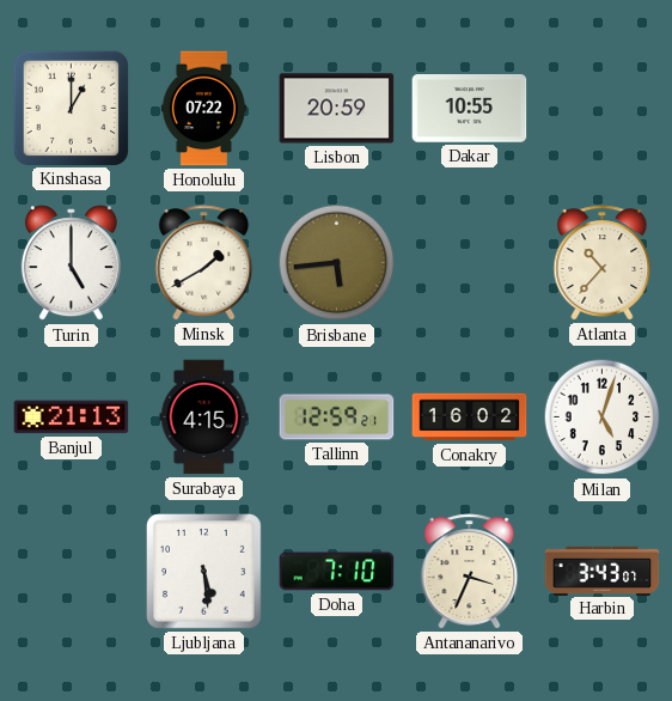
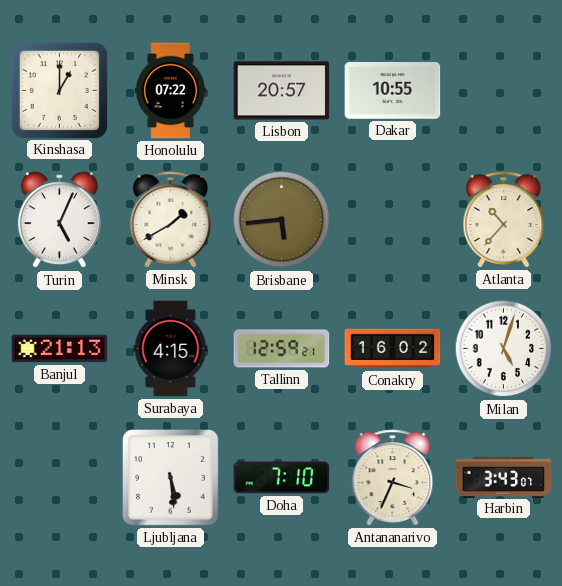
Lisbon: 20:59 -> 20:57
Turin: 5:00 -> 5:04
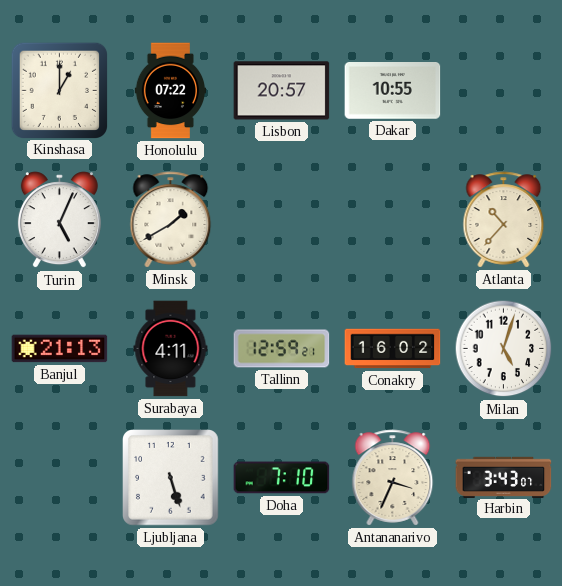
Brisbane: 5:44 -> none
Surabaya: 4:15 -> 4:11
Ljubljana: 5:29 -> 5:27
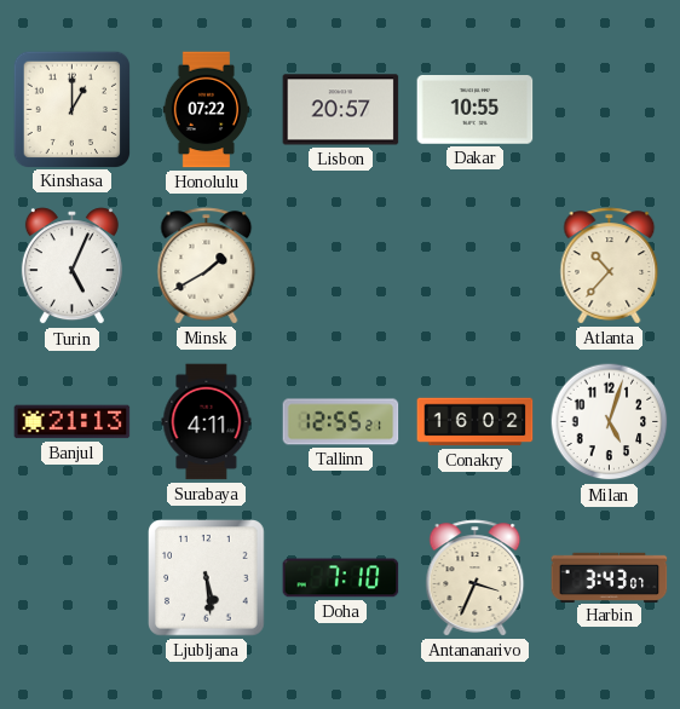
Tallinn: 12:59 -> 12:55
Ljubljana: 5:27 -> 5:29
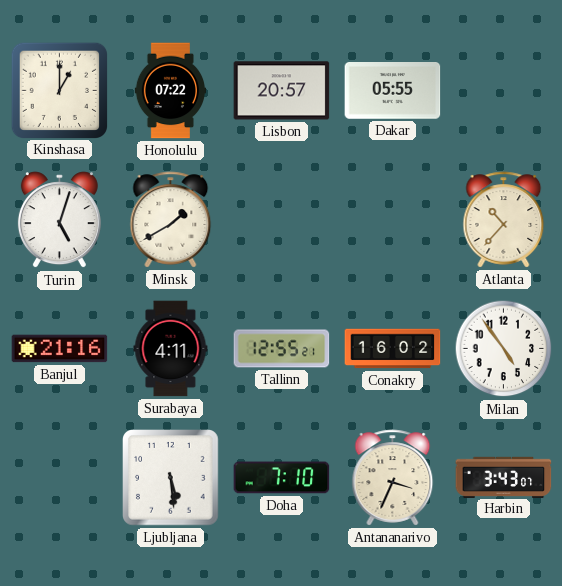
Dakar: 10:55 -> 05:55
Turin: 5:04 -> 5:03
Banjul: 21:13 -> 21:16
Milan: 5:03 -> 4:54
